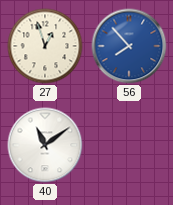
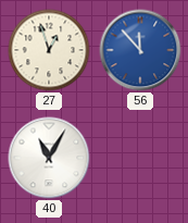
56: 7:53 -> 11:53
40: 11:09 -> 11:05
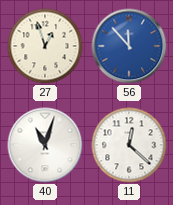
40: 11:05 -> 11:03
11: none -> 12:22
